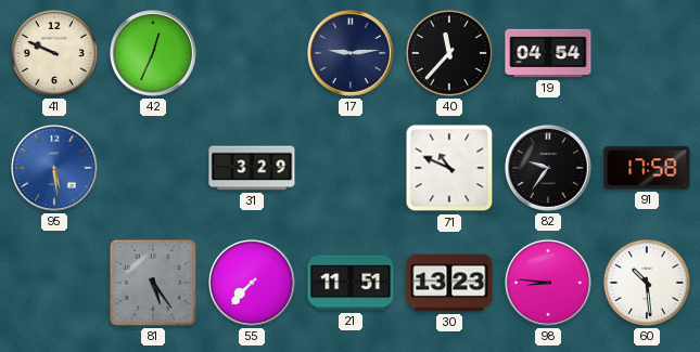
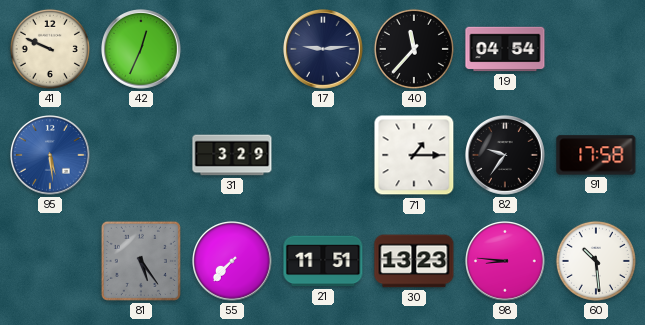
71: 10:49 -> 1:15
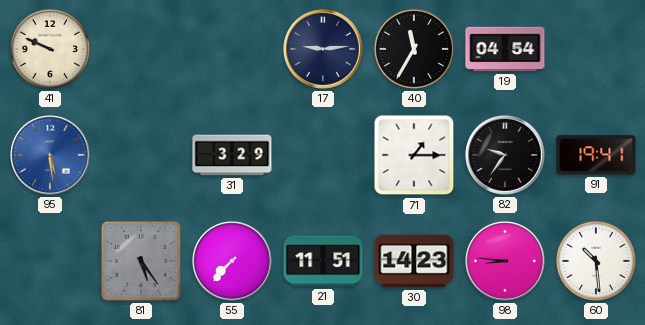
42: 12:34 -> none
40: 11:37 -> 11:35
91: 17:58 -> 19:41
30: 13:23 -> 14:23
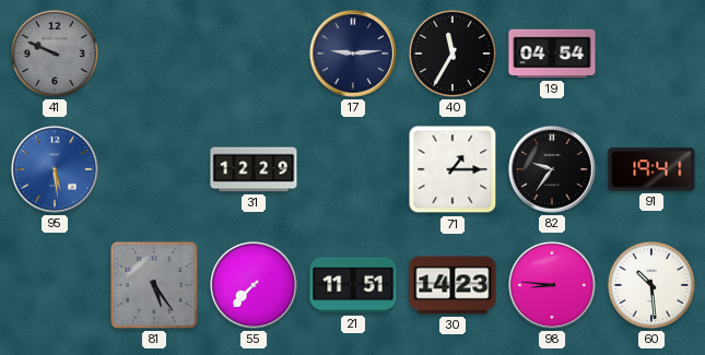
41 dial: cream -> grey
31: 3:29 -> 12:29
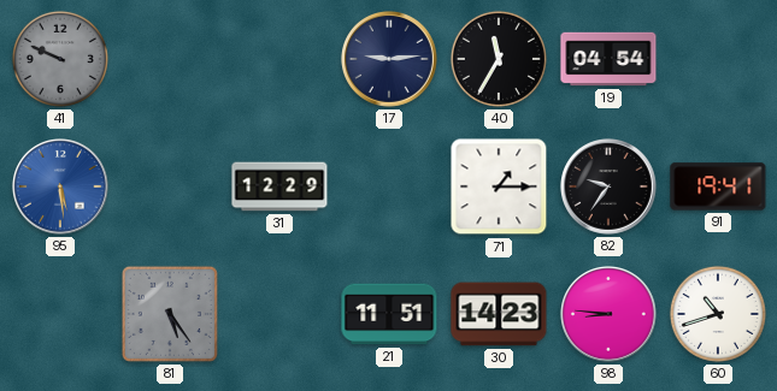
55: 7:37 -> none
60: 10:29 -> 10:42
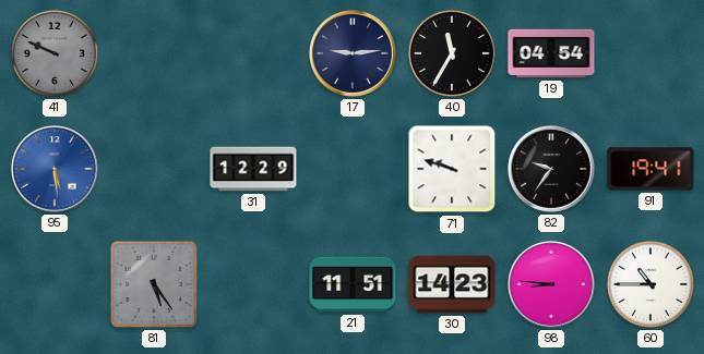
71: 1:15 -> 9:48
60: 10:42 -> 10:45
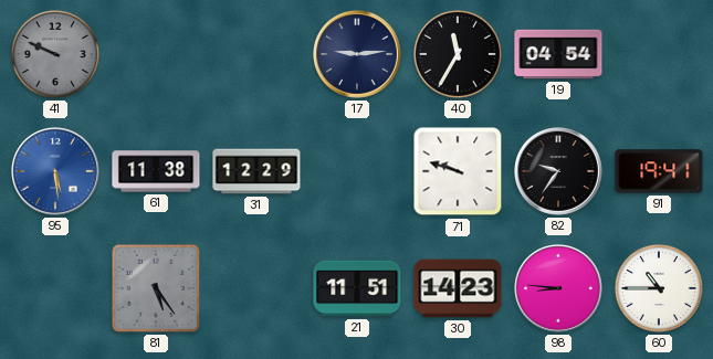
61: none -> 11:38
